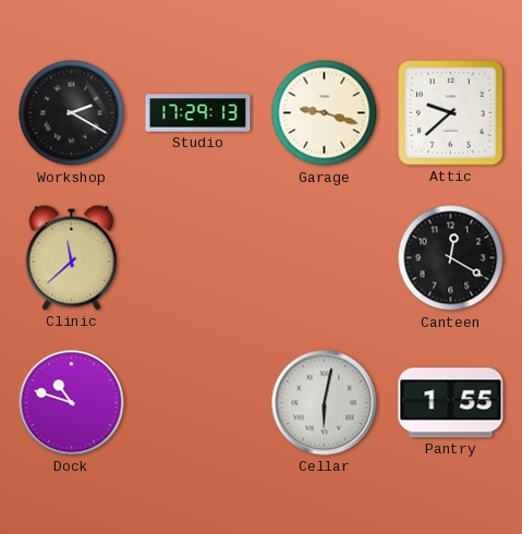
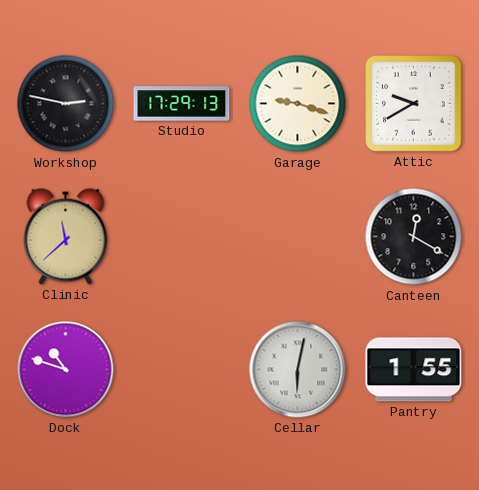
Workshop: 2:20 -> 2:47
Attic: 9:38 -> 9:40
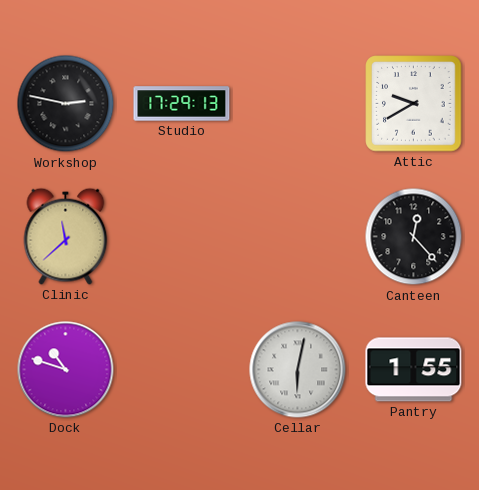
Garage: 9:18 -> none
Canteen: 12:20 -> 12:23
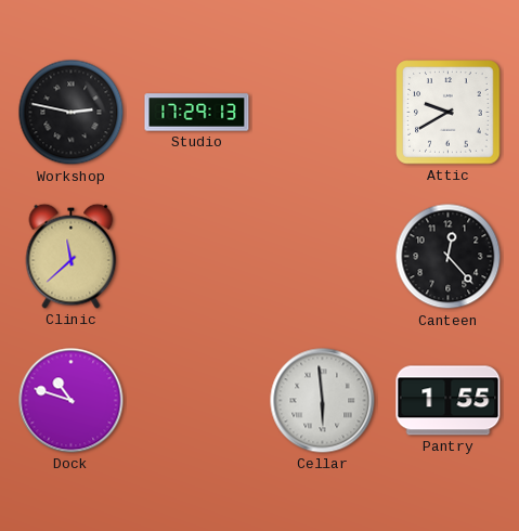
Cellar: 6:02 -> 5:59
